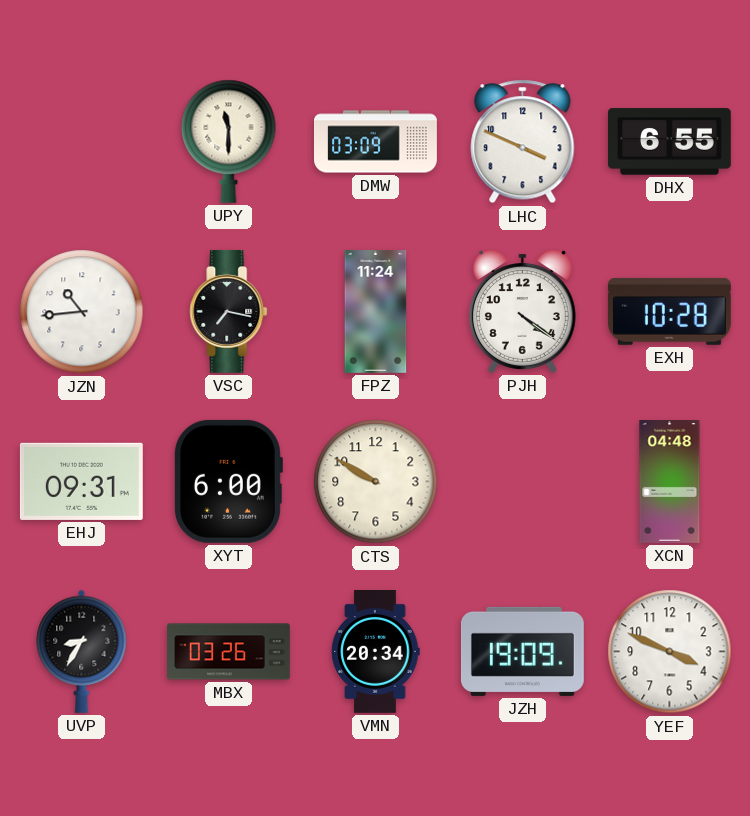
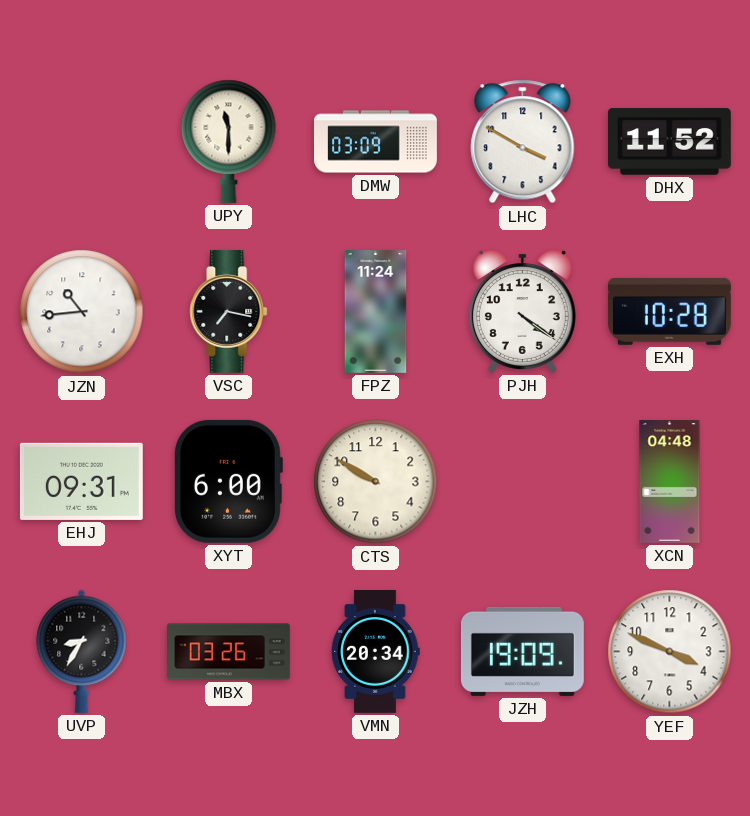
LHC: 3:49 -> 3:50
DHX: 6:55 -> 11:52
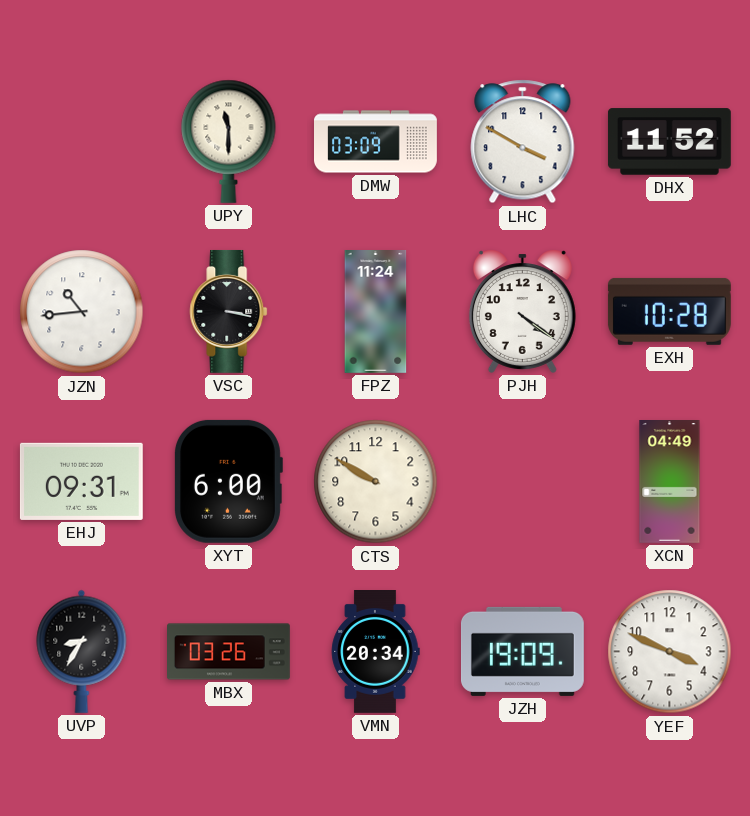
VSC: 7:17 -> 3:17
XCN: 04:48 -> 04:49
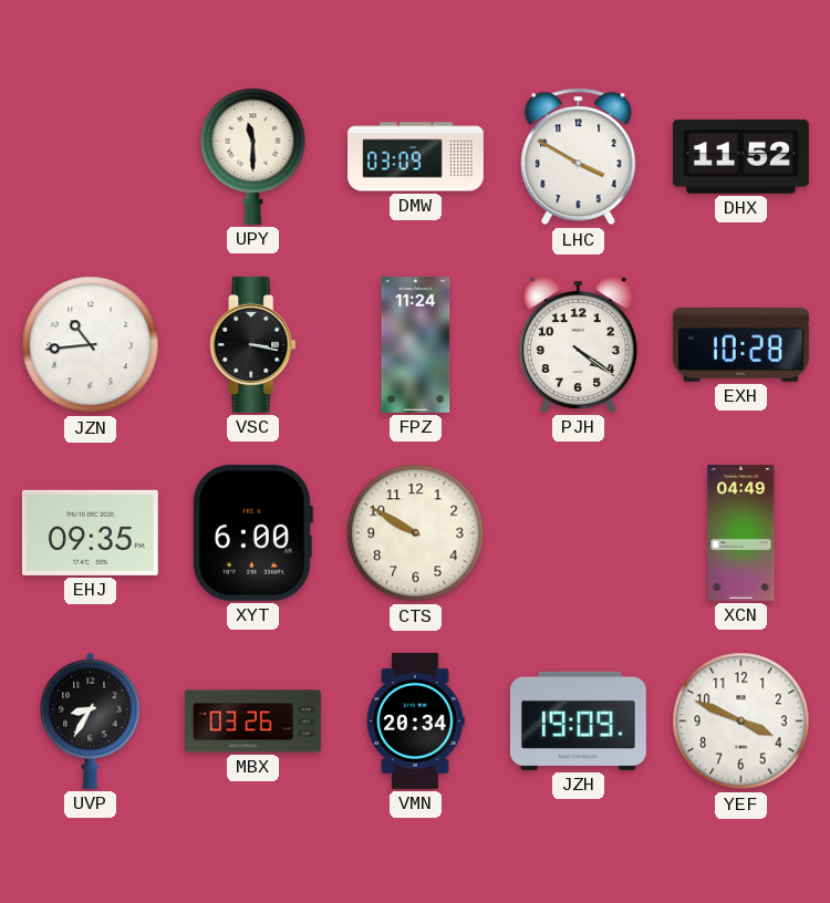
EHJ: 09:31 -> 09:35
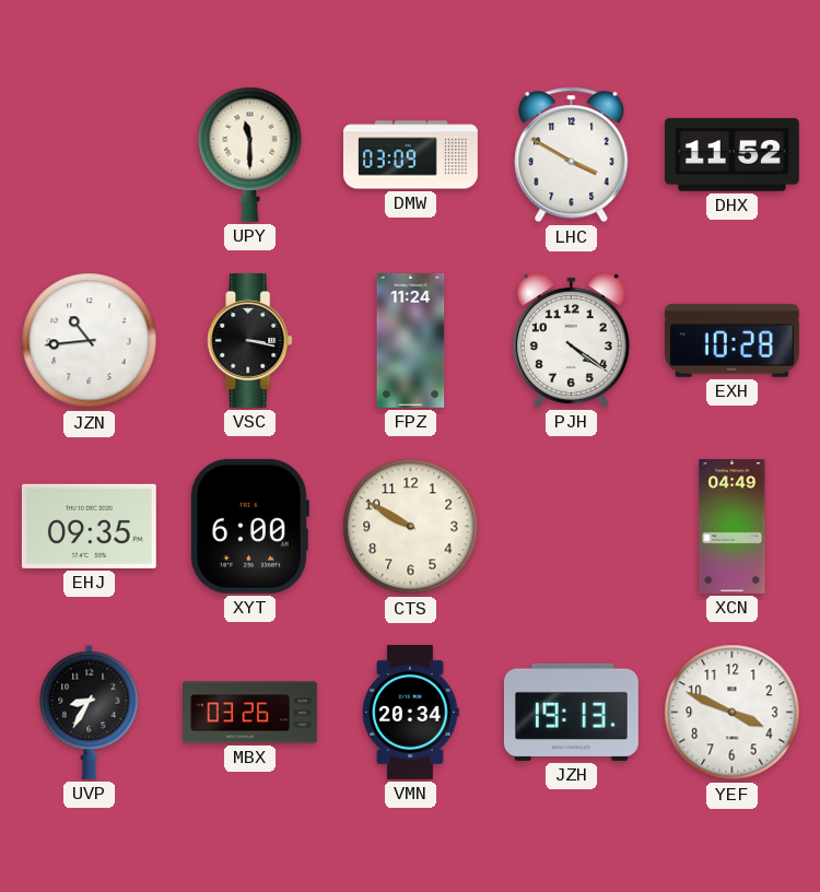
JZH: 19:09 -> 19:13
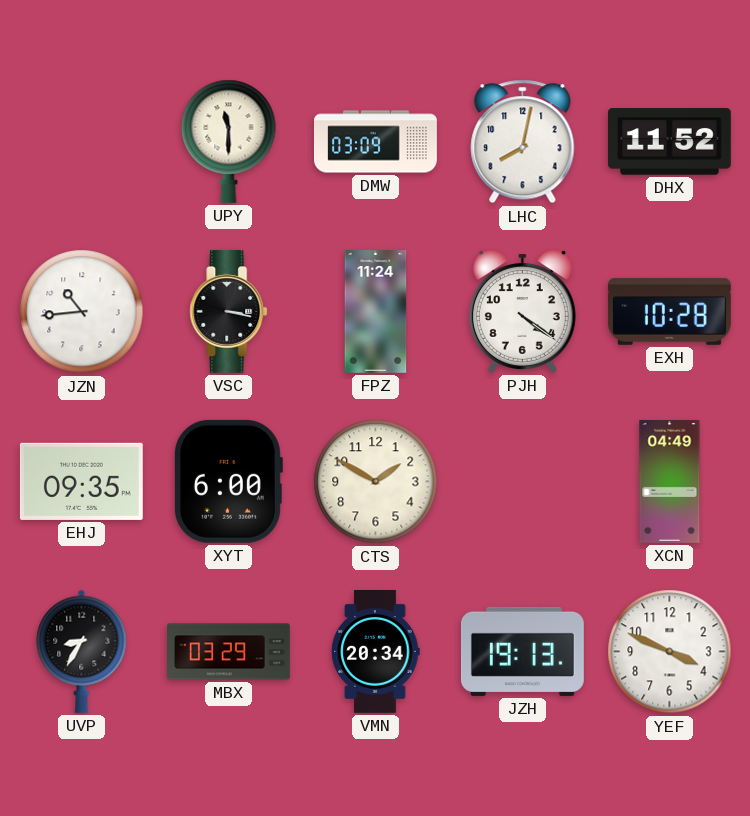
LHC: 3:50 -> 8:02
CTS: 9:50 -> 1:50
MBX: 03:26 -> 03:29
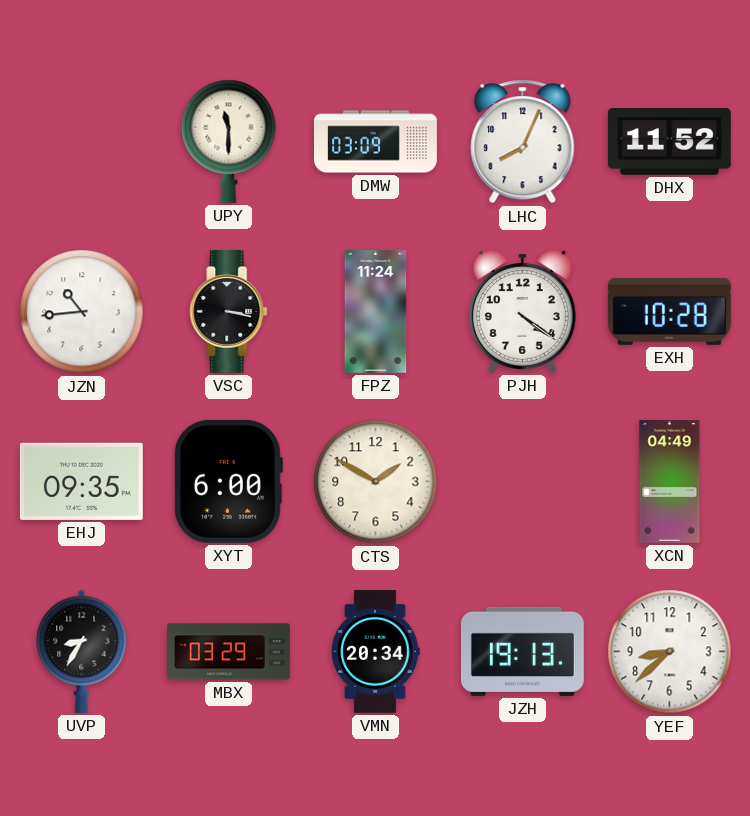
LHC: 8:02 -> 8:04
YEF: 3:49 -> 8:38
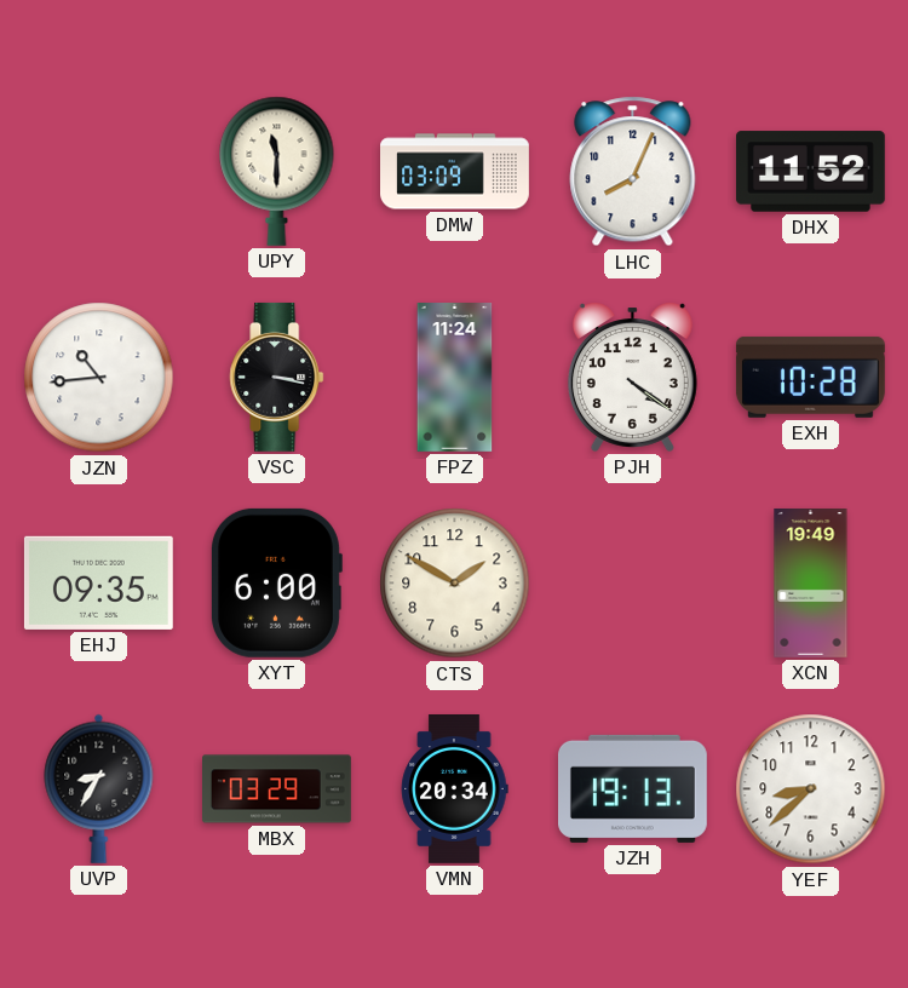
XCN: 04:49 -> 19:49
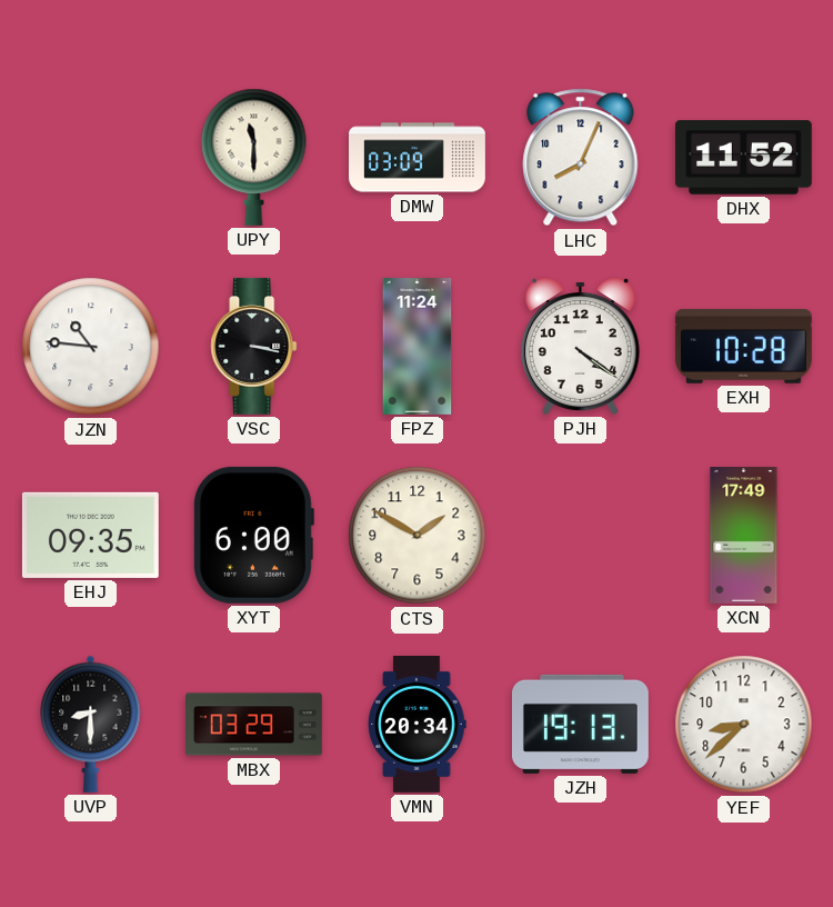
JZN: 10:44 -> 10:46
XCN: 19:49 -> 17:49
UVP: 8:35 -> 8:30
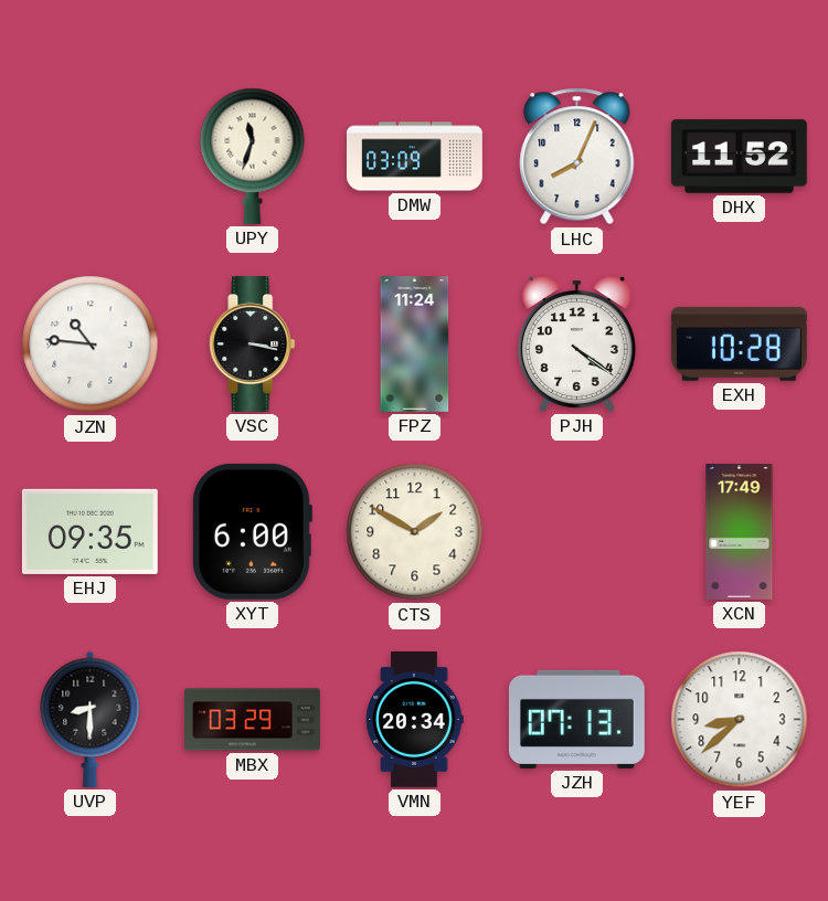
UPY: 11:30 -> 11:33
JZH: 19:13 -> 07:13
